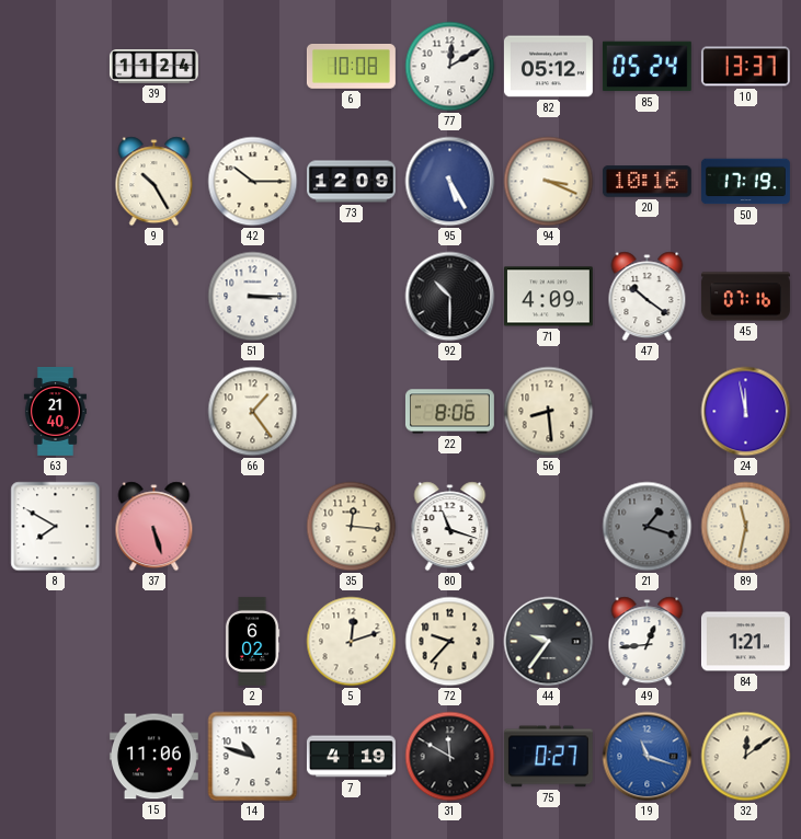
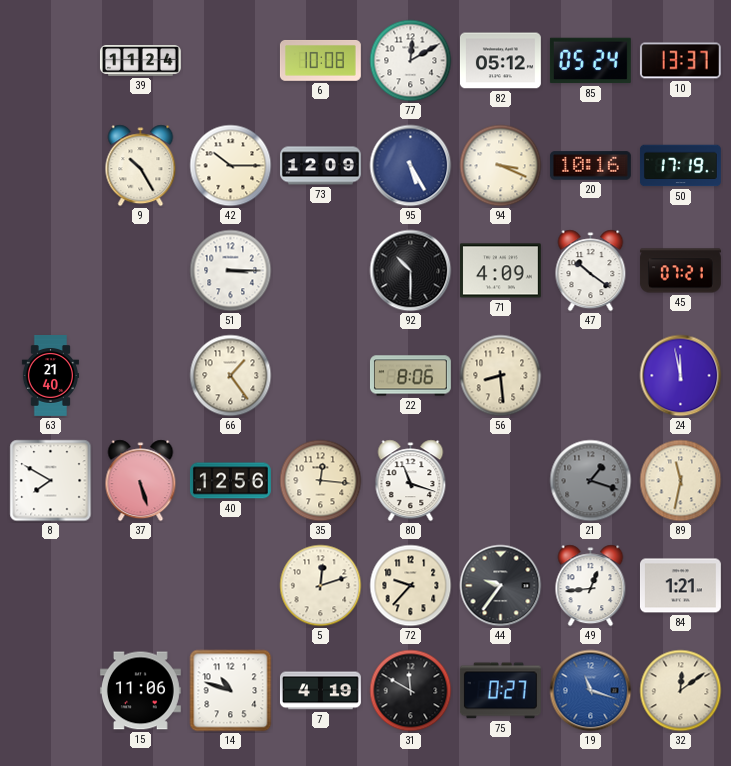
45: 07:16 -> 07:21
40: none -> 12:56
2: 6:02 -> none
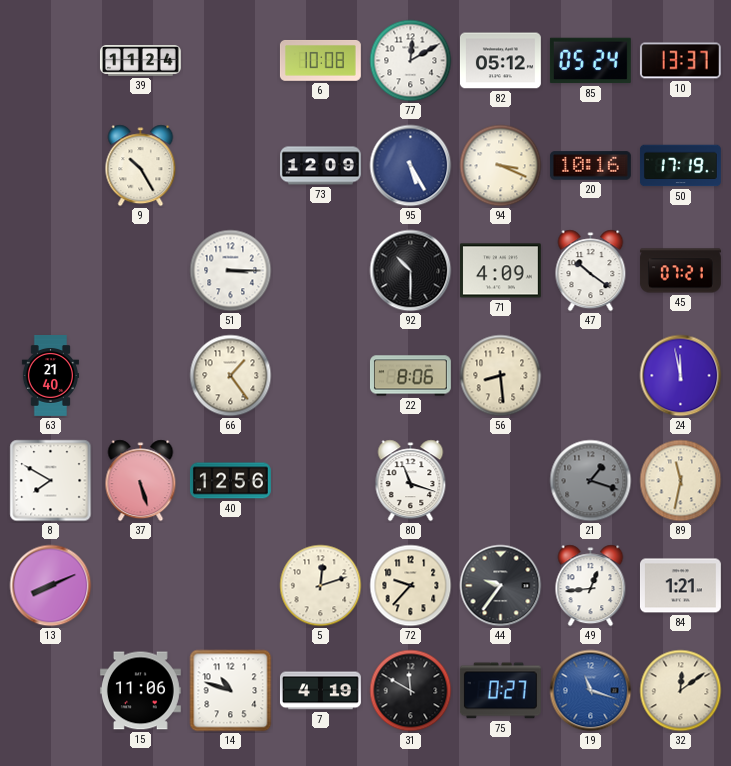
42: 10:15 -> none
35: 12:16 -> none
13: none -> 8:11
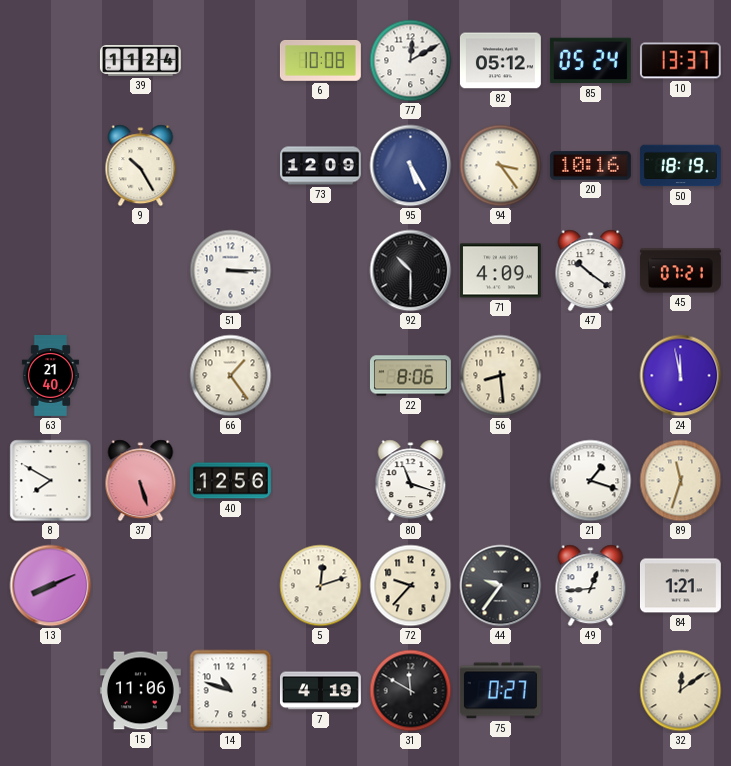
94: 3:19 -> 3:24
50: 17:19 -> 18:19
21 dial: grey -> white
89: 11:32 -> 11:33
19: 11:18 -> none
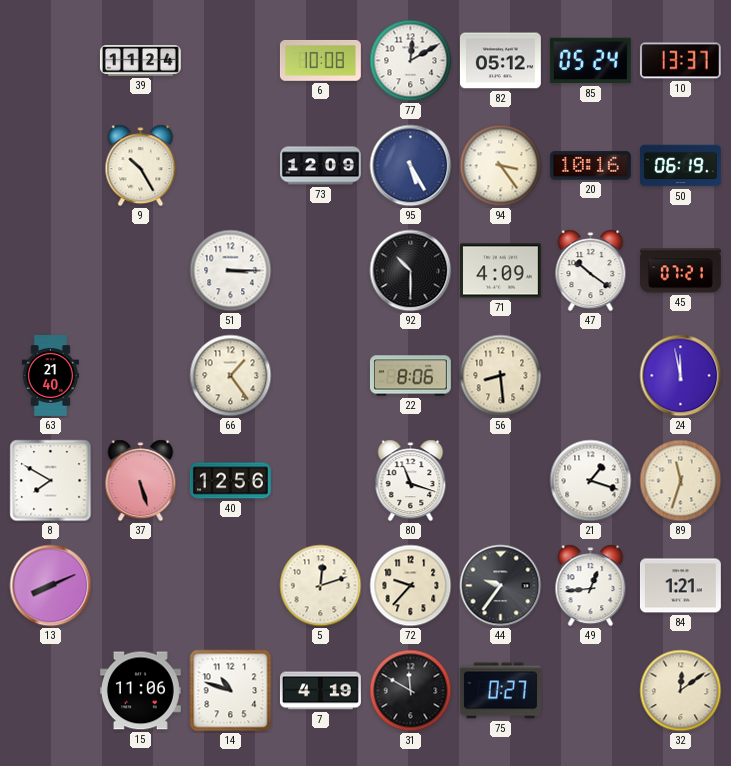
50: 18:19 -> 06:19
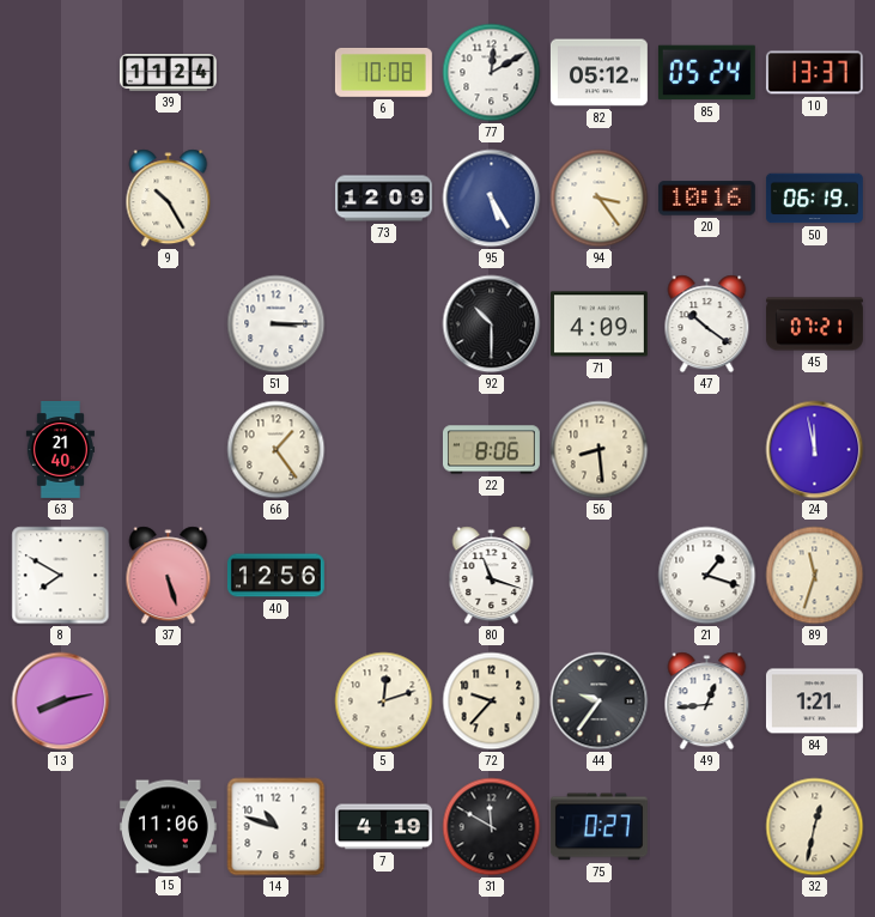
13: 8:11 -> 8:13
32: 12:09 -> 12:32
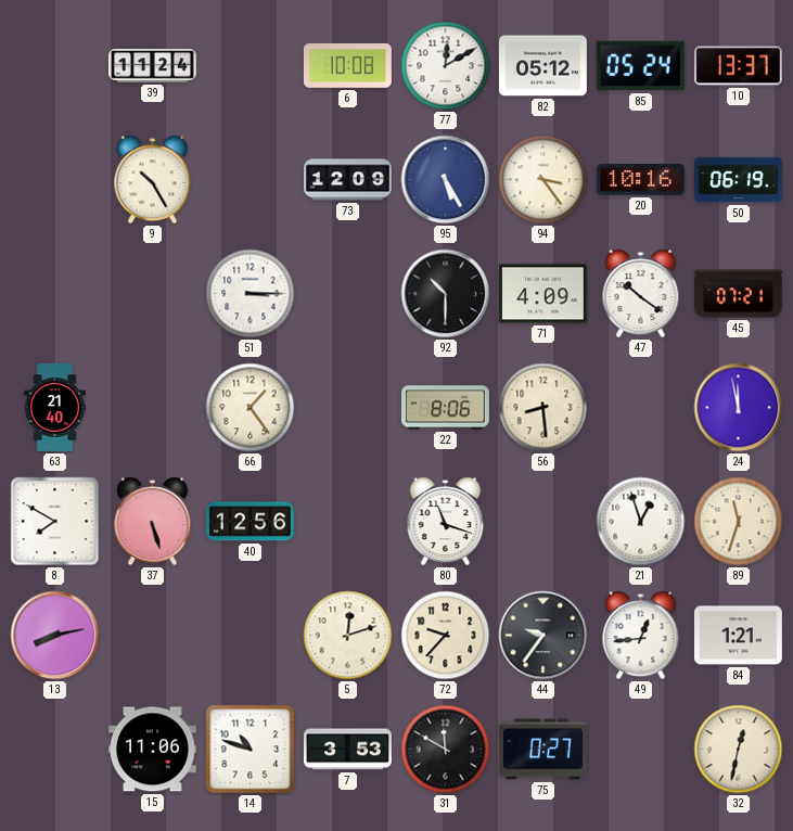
21: 1:18 -> 12:57
7: 4:19 -> 3:53
